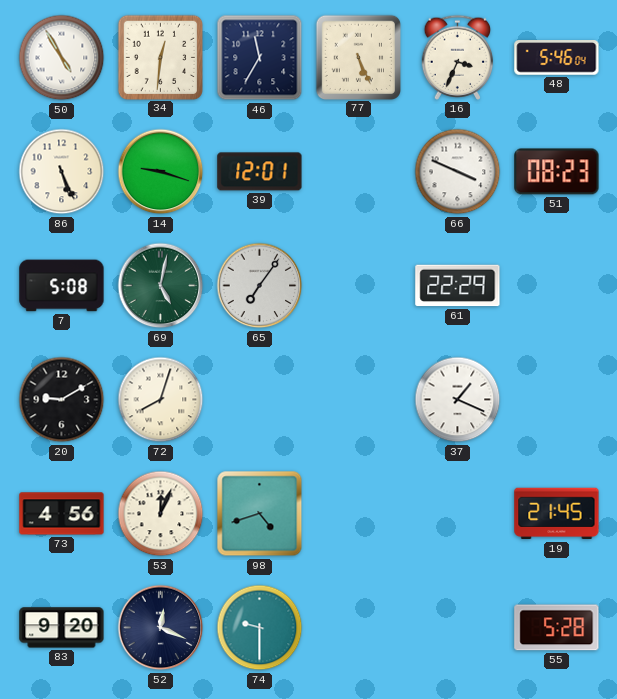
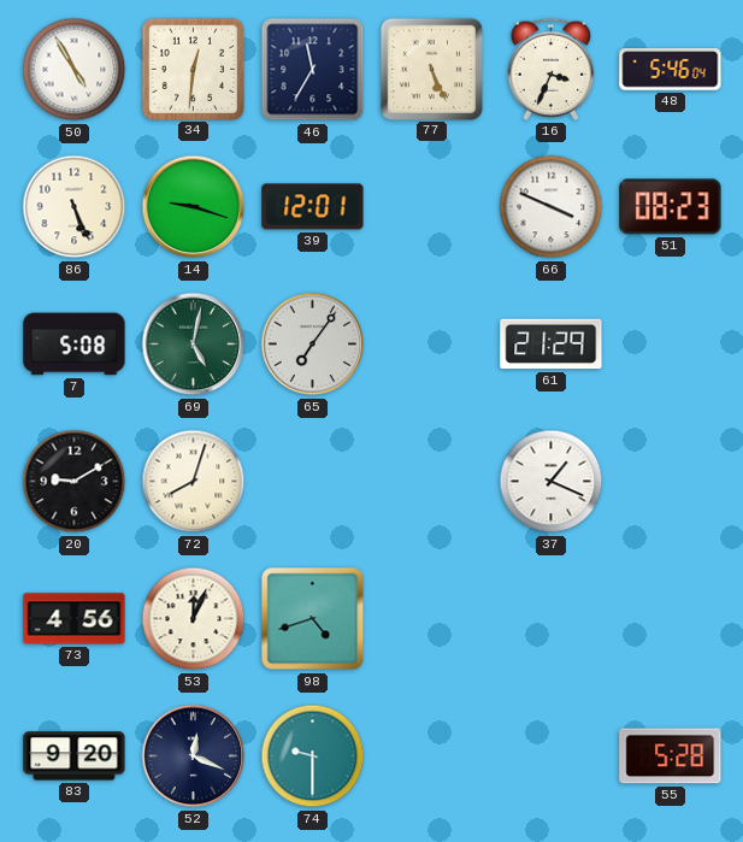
61: 22:29 -> 21:29
19: 21:45 -> none
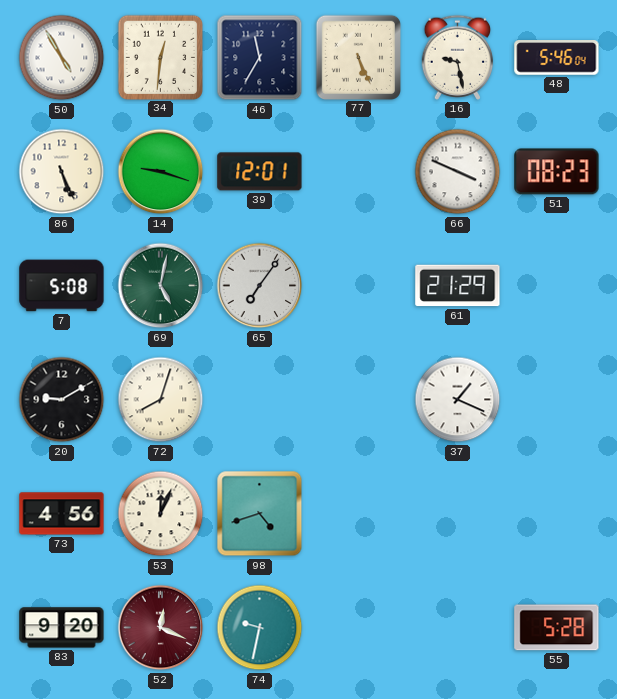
16: 3:34 -> 9:28
52 dial: navy -> burgundy
74: 9:30 -> 9:32
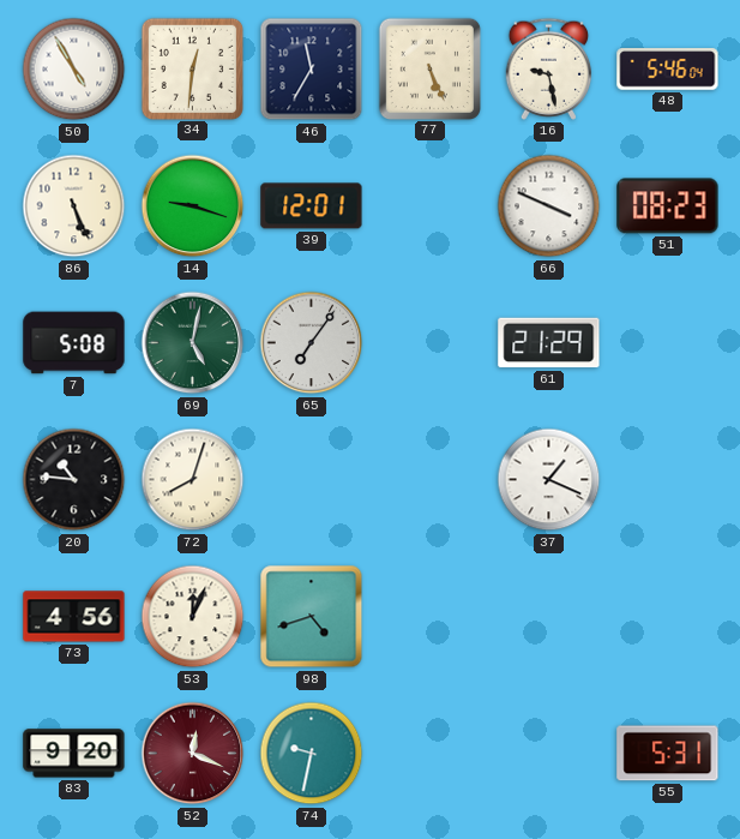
20: 9:10 -> 10:46
55: 5:28 -> 5:31
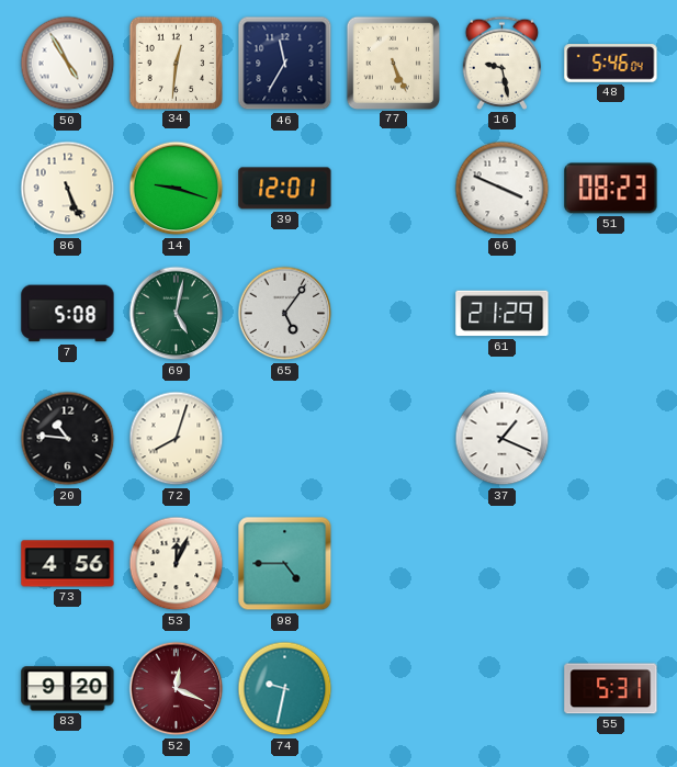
65: 7:06 -> 5:06
98: 4:42 -> 4:45
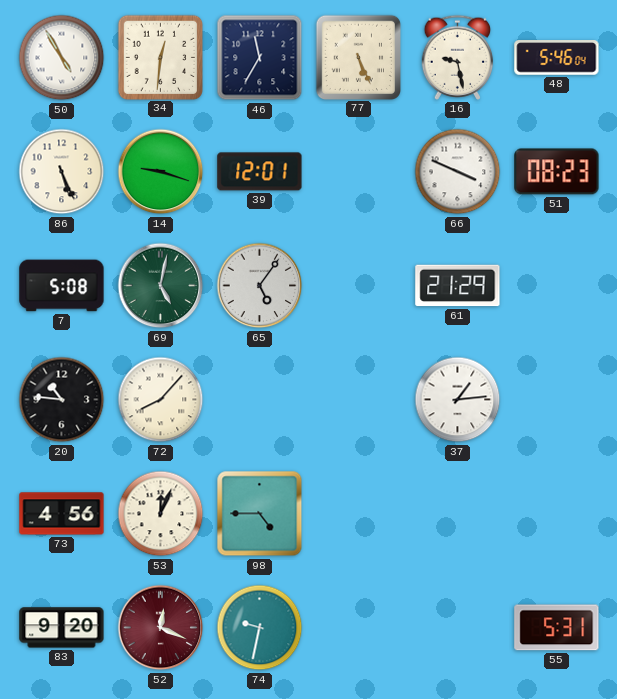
72: 8:03 -> 8:07
37: 1:19 -> 1:14
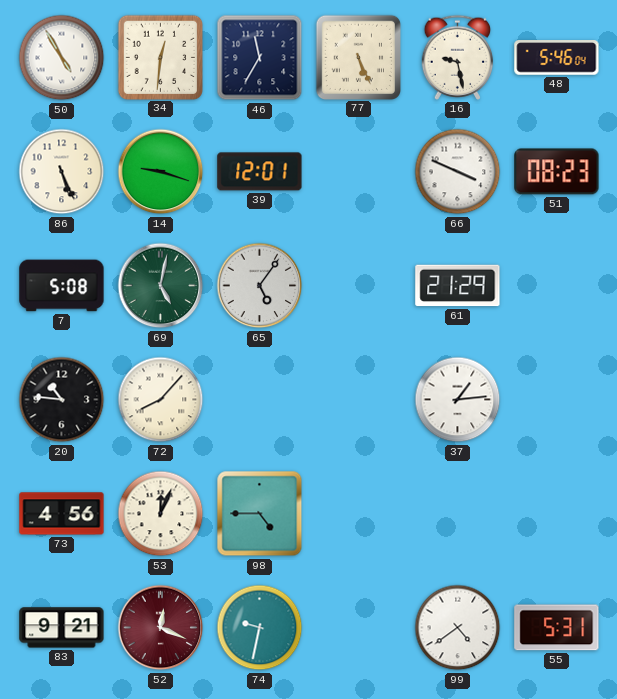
83: 9:20 -> 9:21
99: none -> 4:39
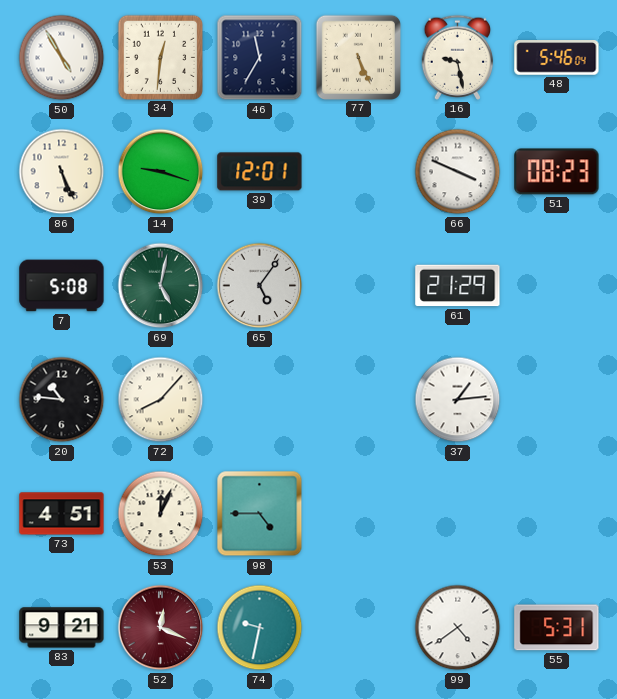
73: 4:56 -> 4:51
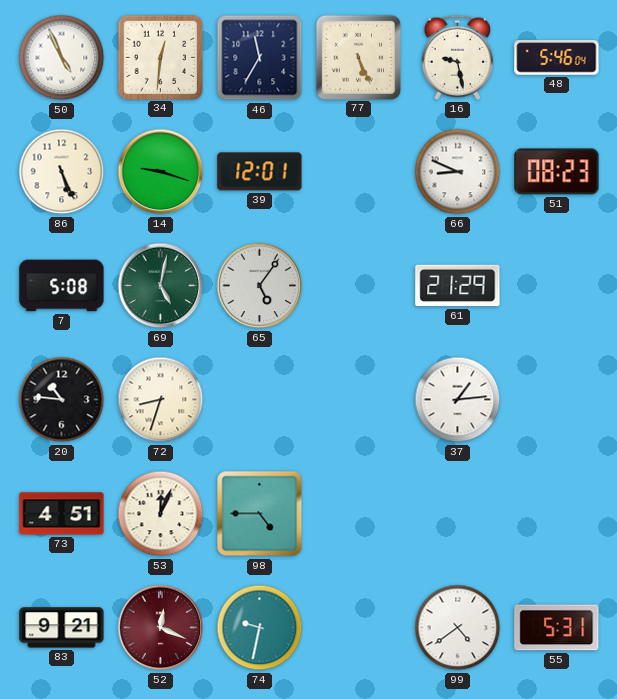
50: 4:55 -> 4:56
66: 3:49 -> 8:49
72: 8:07 -> 8:33
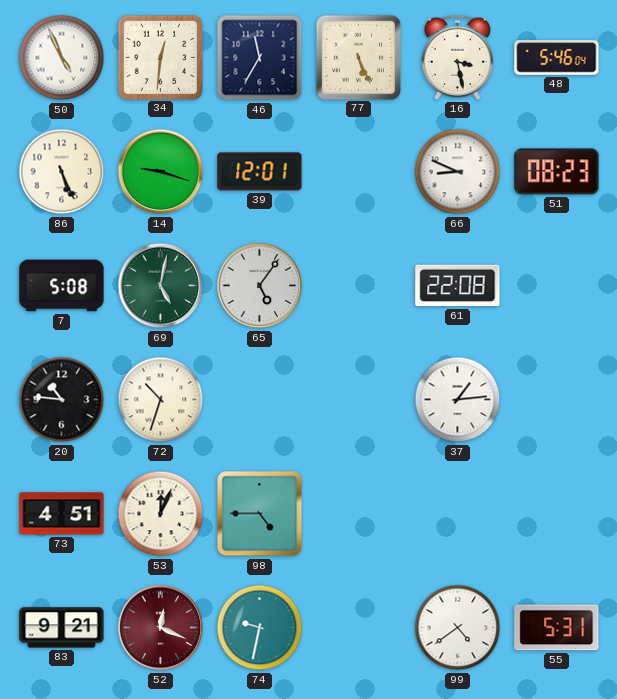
16: 9:28 -> 3:28
61: 21:29 -> 22:08
72: 8:33 -> 10:33
